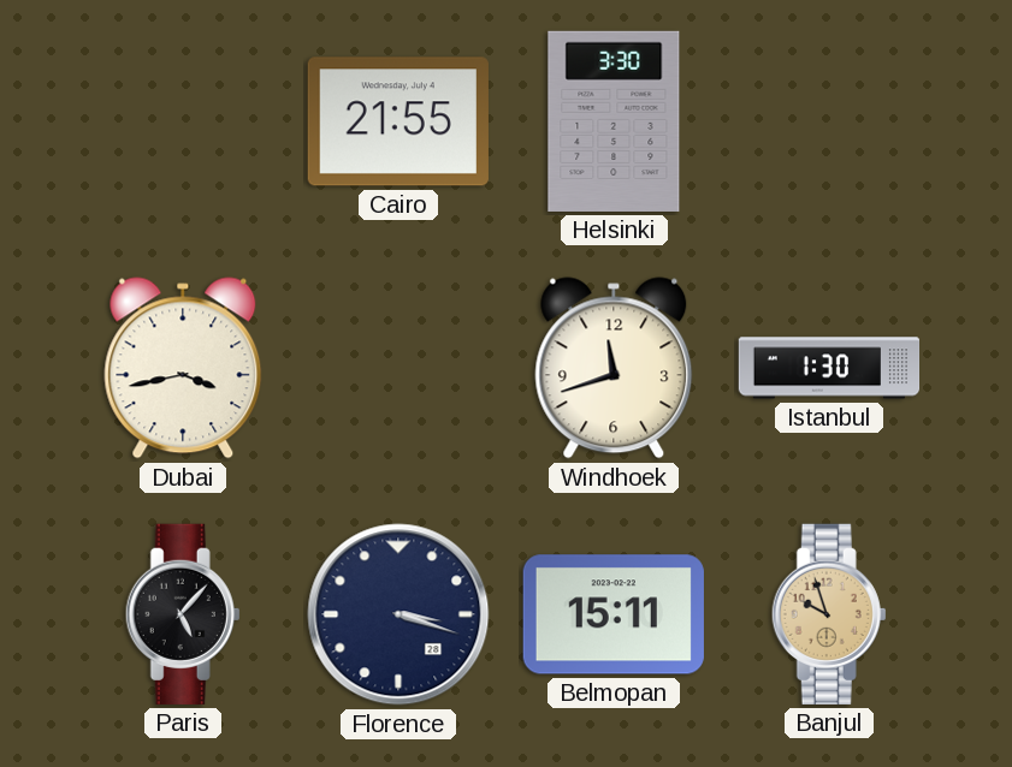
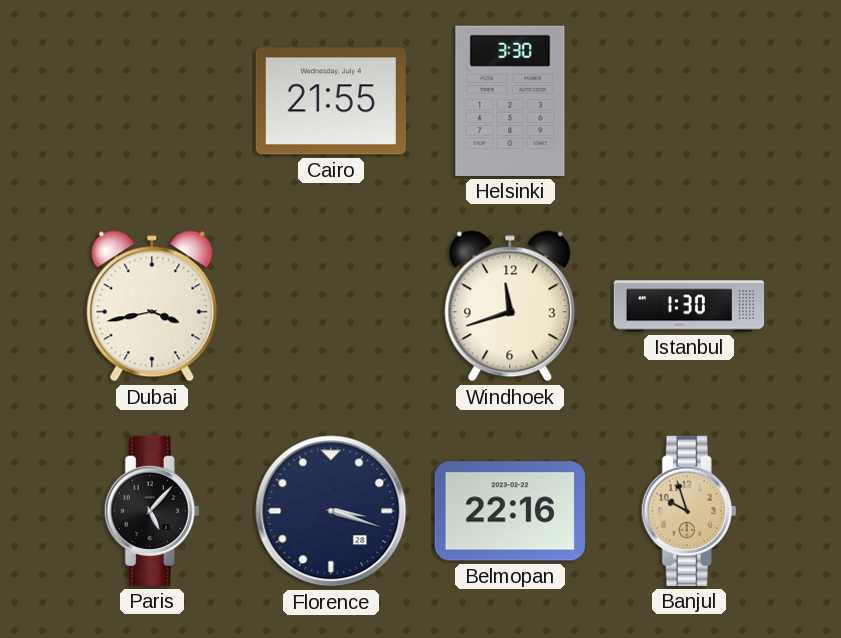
Belmopan: 15:11 -> 22:16
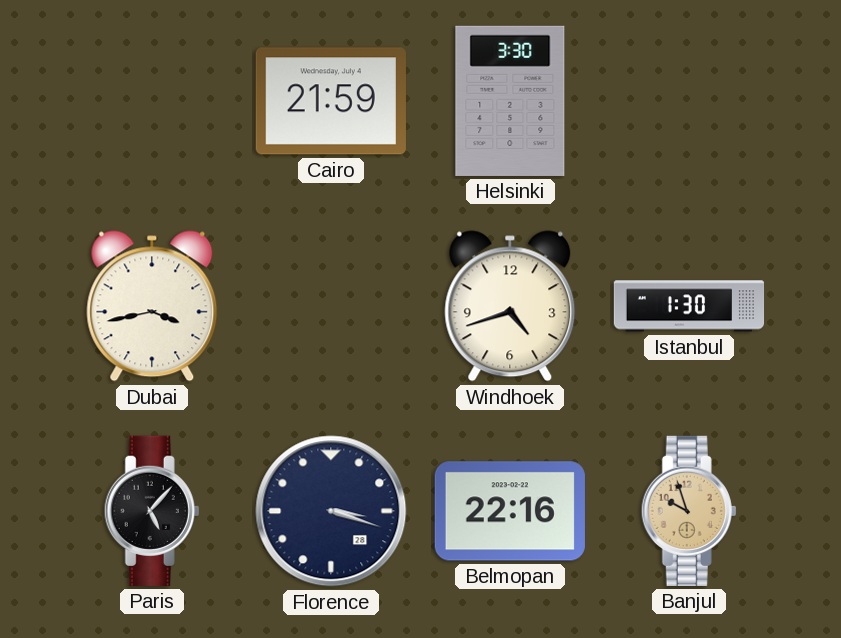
Cairo: 21:55 -> 21:59
Windhoek: 11:42 -> 4:42
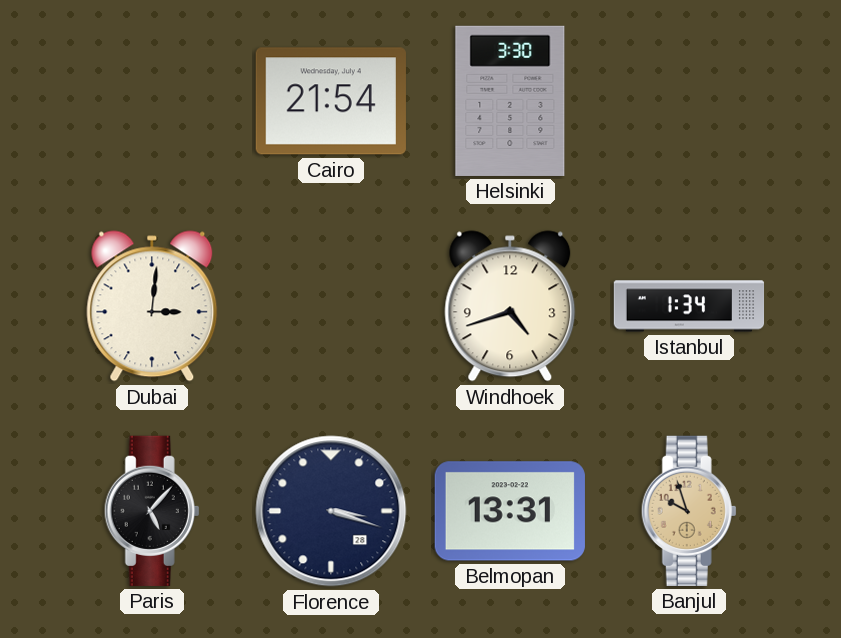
Cairo: 21:59 -> 21:54
Dubai: 3:43 -> 3:01
Istanbul: 1:30 -> 1:34
Belmopan: 22:16 -> 13:31
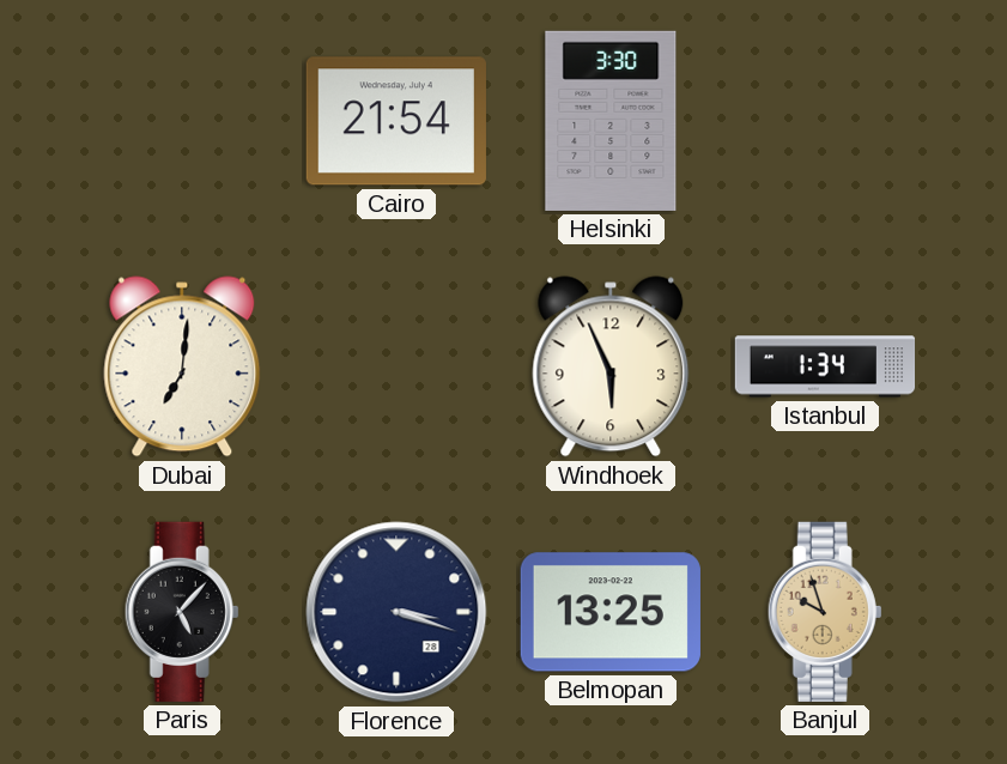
Dubai: 3:01 -> 7:01
Windhoek: 4:42 -> 5:56
Belmopan: 13:31 -> 13:25
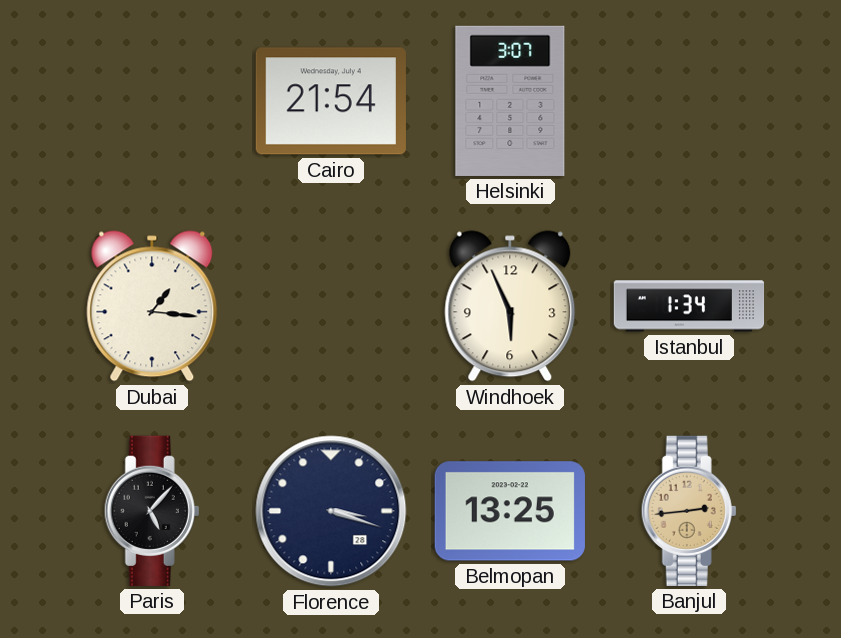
Helsinki: 3:30 -> 3:07
Dubai: 7:01 -> 1:16
Banjul: 9:57 -> 2:44
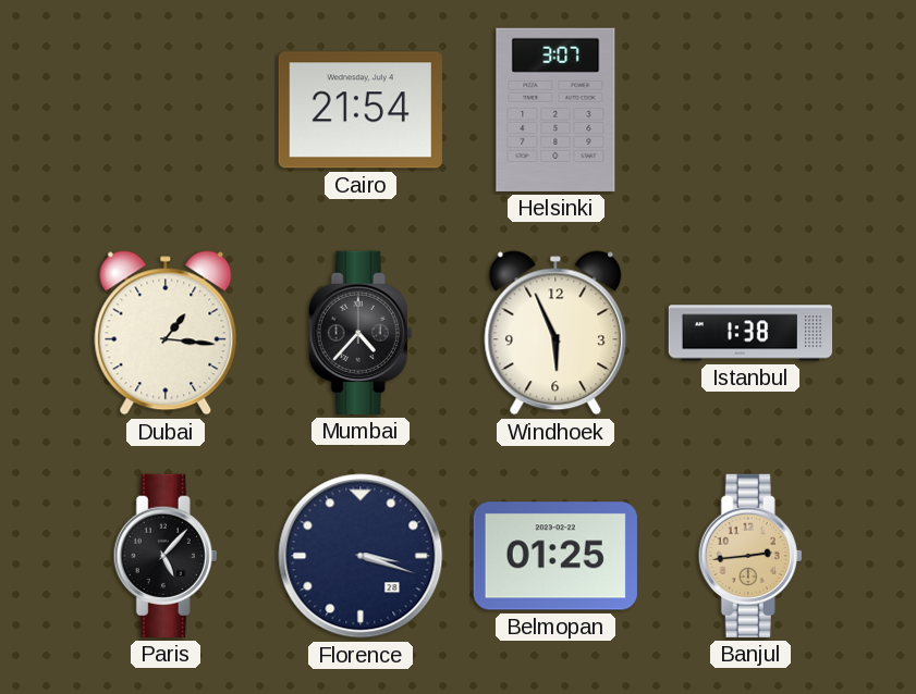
Mumbai: none -> 4:37
Istanbul: 1:34 -> 1:38
Belmopan: 13:25 -> 01:25
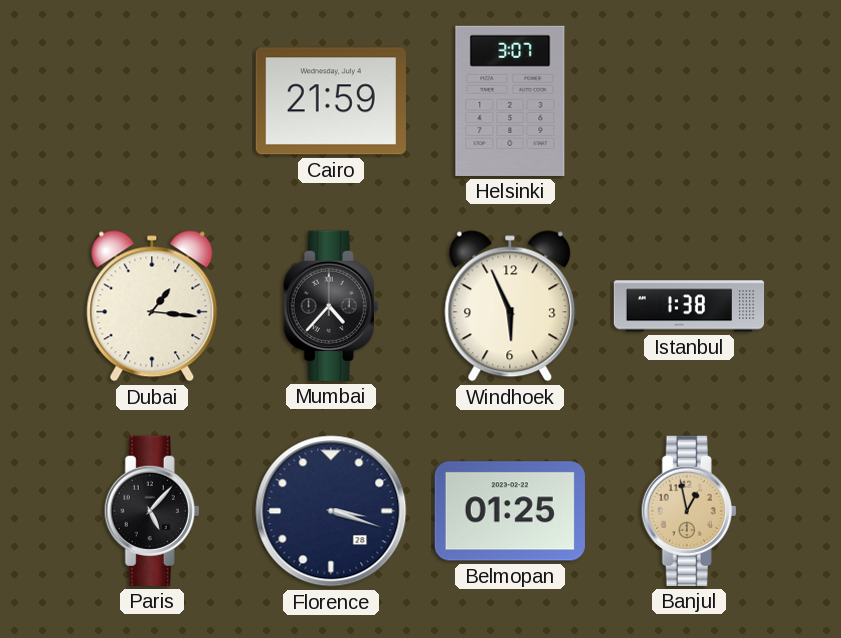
Cairo: 21:54 -> 21:59
Banjul: 2:44 -> 12:58
